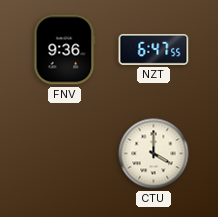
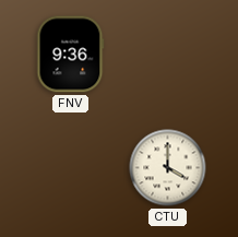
NZT: 6:47 -> none
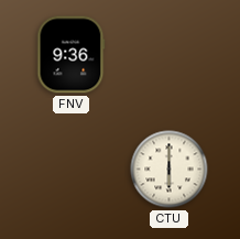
CTU: 4:00 -> 6:00
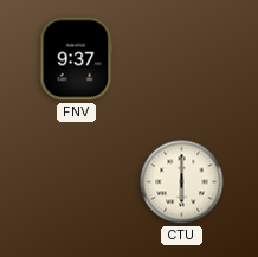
FNV: 9:36 -> 9:37
